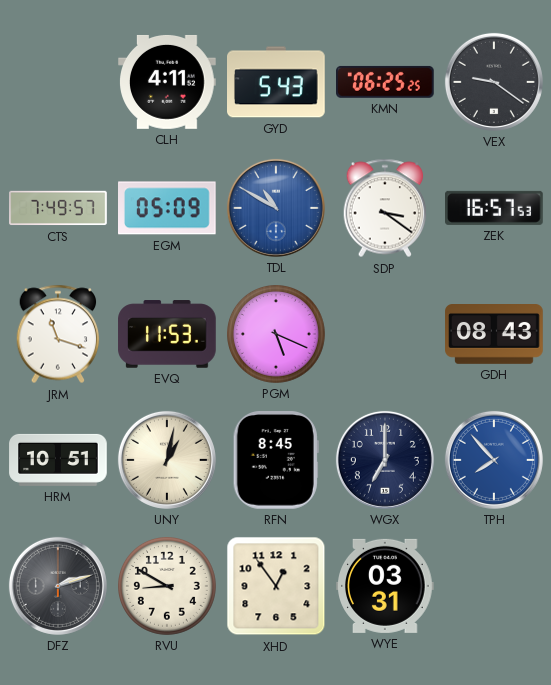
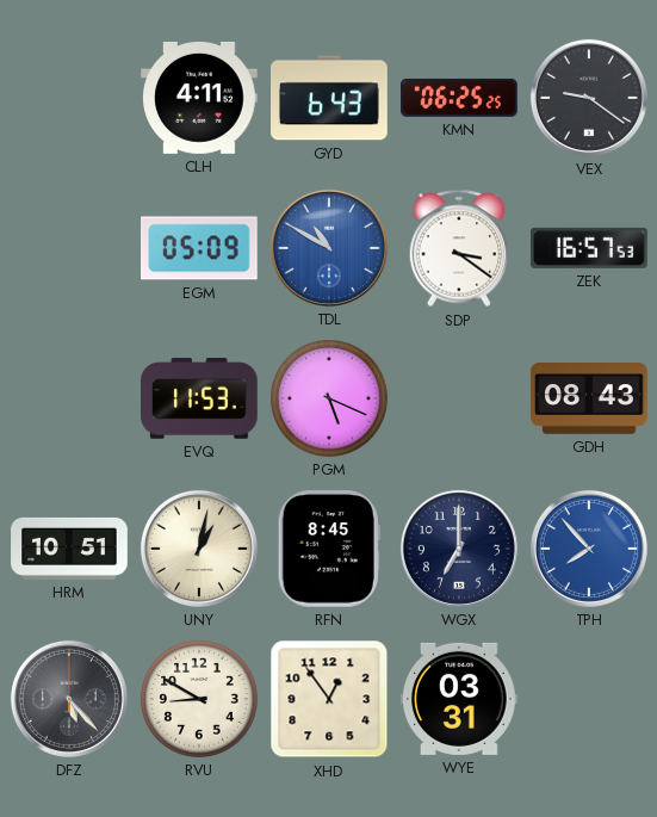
GYD: 5:43 -> 6:43
CTS: 7:49 -> none
JRM: 11:18 -> none
DFZ: 2:12 -> 5:23
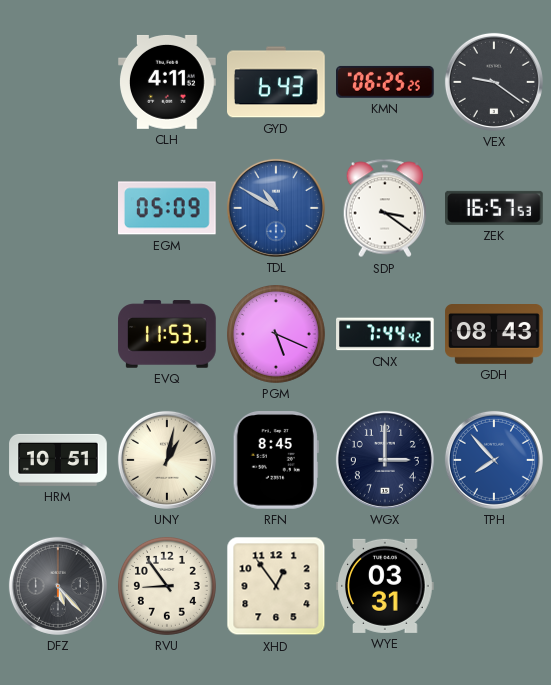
CNX: none -> 7:44
WGX: 7:00 -> 3:00
RVU: 8:50 -> 8:54
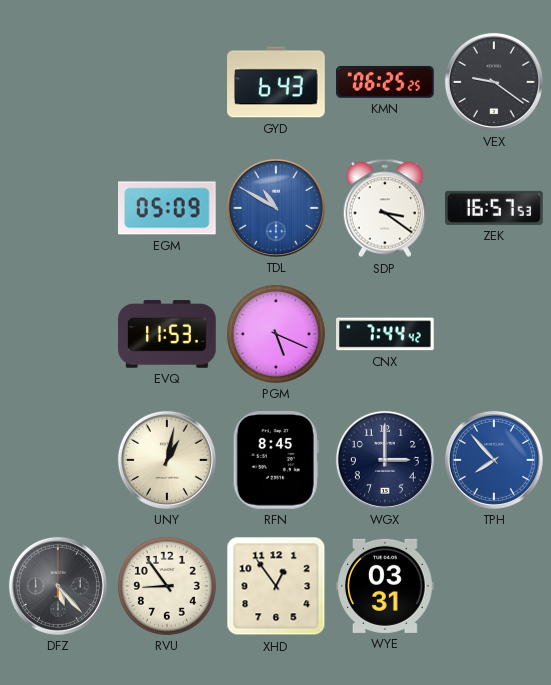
CLH: 4:11 -> none
GDH: 08:43 -> none
HRM: 10:51 -> none
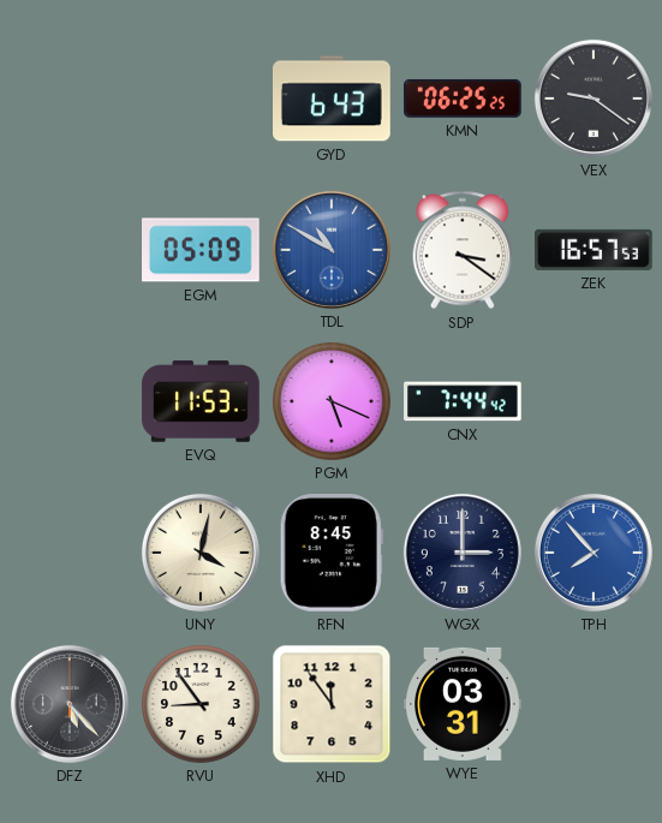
UNY: 1:02 -> 4:02
XHD: 12:54 -> 11:54
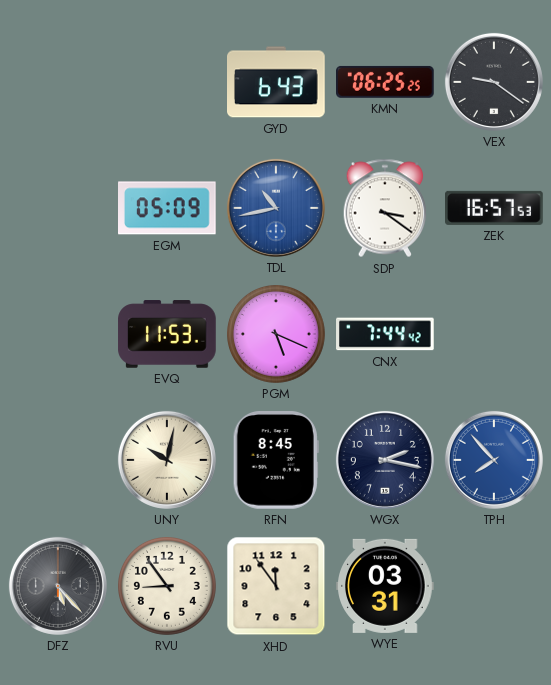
TDL: 10:50 -> 10:43
UNY: 4:02 -> 10:02
WGX: 3:00 -> 2:17
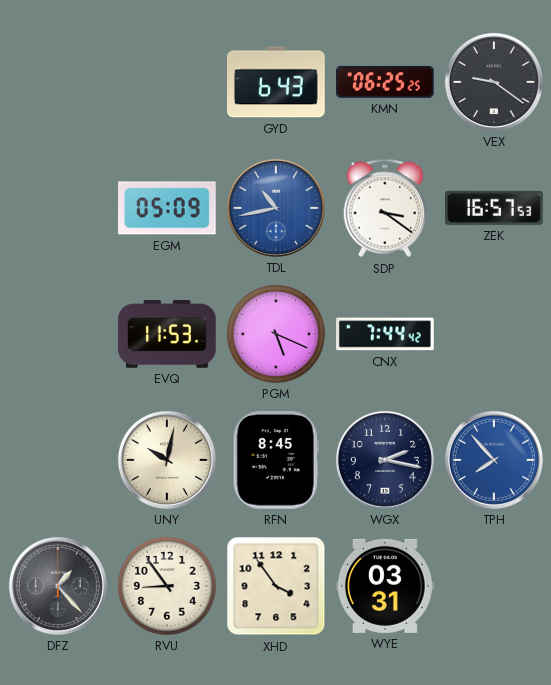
DFZ: 5:23 -> 1:23
XHD: 11:54 -> 3:54
